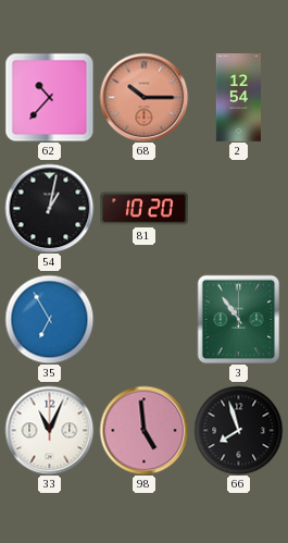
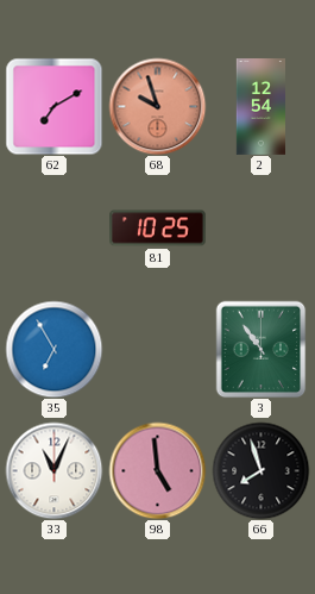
62: 10:37 -> 7:10
68: 10:15 -> 9:57
54: 1:02 -> none
81: 10:20 -> 10:25
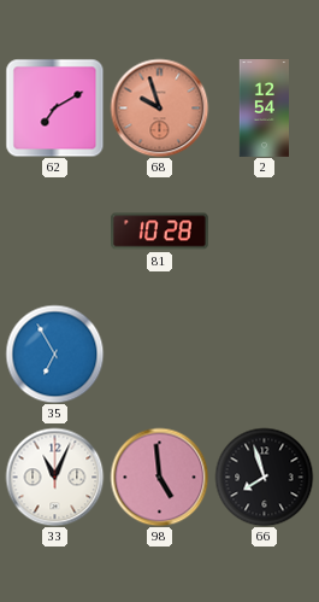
81: 10:25 -> 10:28
3: 10:54 -> none
